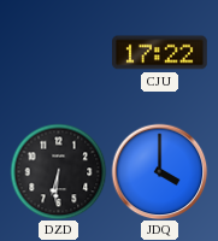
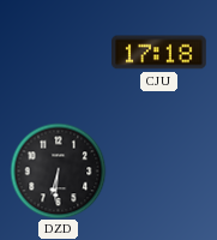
CJU: 17:22 -> 17:18
JDQ: 4:00 -> none
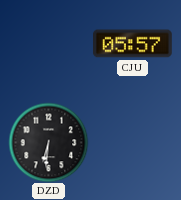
CJU: 17:18 -> 05:57
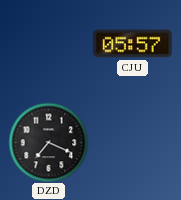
DZD: 6:31 -> 7:19
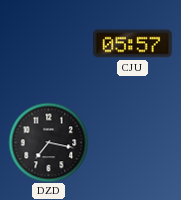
DZD: 7:19 -> 7:17
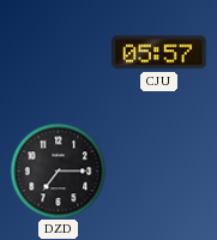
DZD: 7:17 -> 7:15
